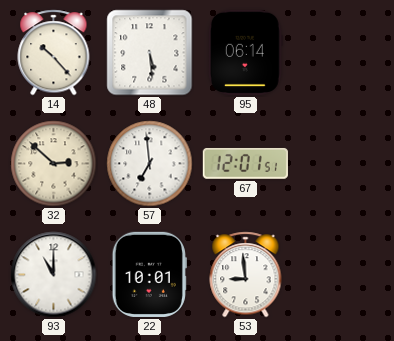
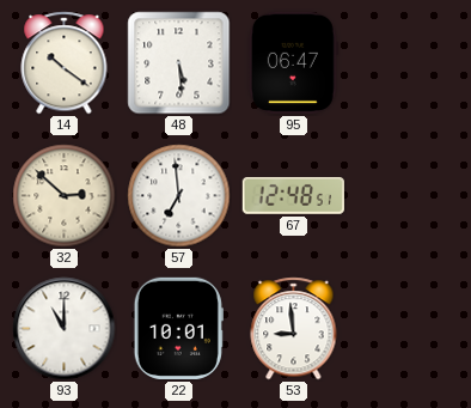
14: 10:23 -> 10:21
95: 06:14 -> 06:47
67: 12:01 -> 12:48
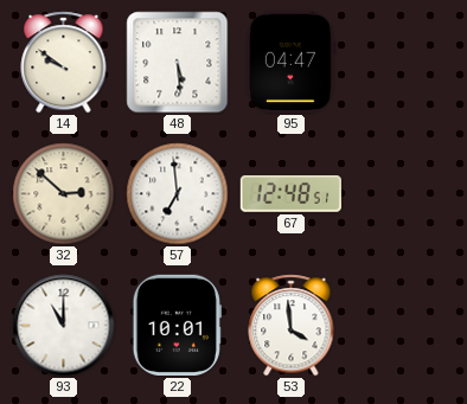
14: 10:21 -> 9:51
95: 06:47 -> 04:47
53: 8:59 -> 3:59
